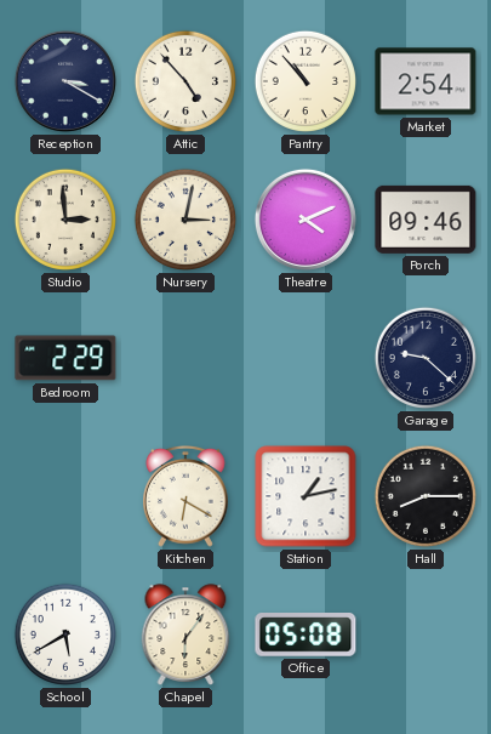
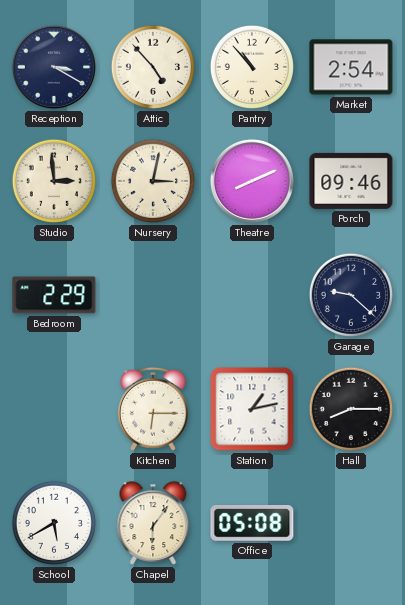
Theatre: 4:11 -> 8:11
Kitchen: 6:20 -> 6:15
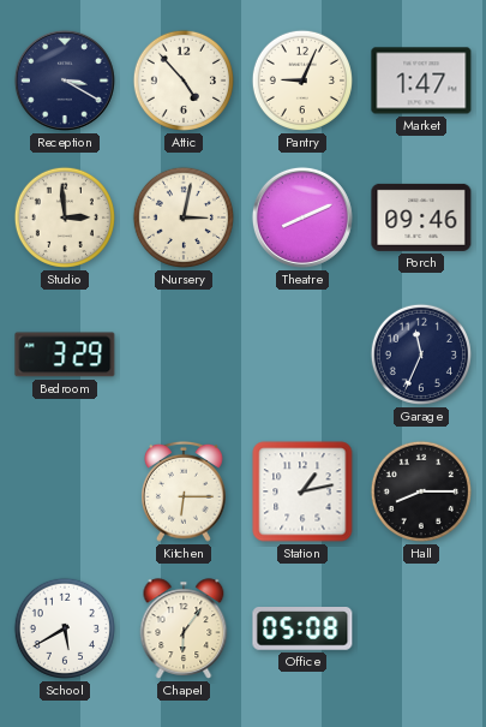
Pantry: 10:53 -> 9:04
Market: 2:54 -> 1:47
Bedroom: 2:29 -> 3:29
Garage: 9:22 -> 11:34
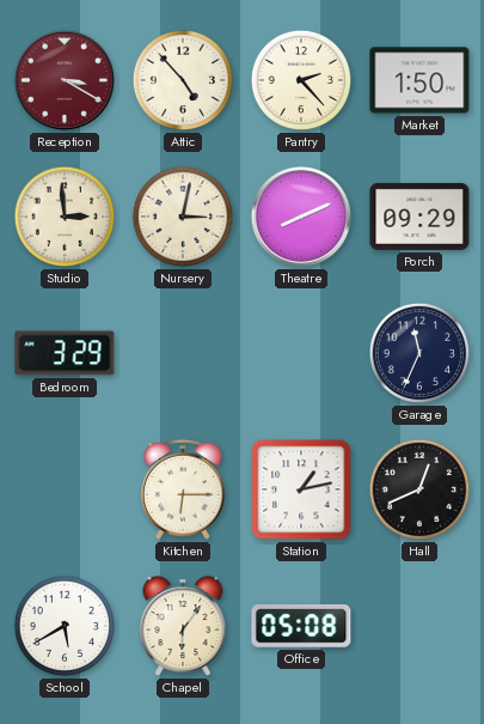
Reception dial: navy -> burgundy
Pantry: 9:04 -> 2:23
Market: 1:47 -> 1:50
Porch: 09:46 -> 09:29
Hall: 8:15 -> 12:41
